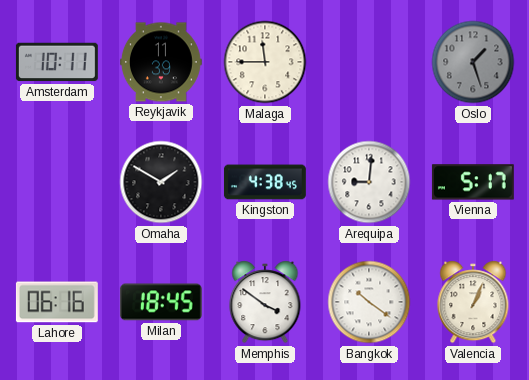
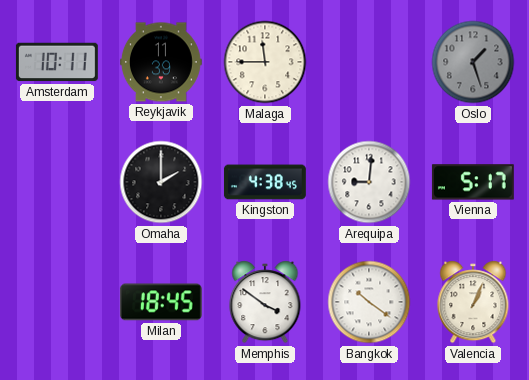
Omaha: 1:50 -> 2:00
Lahore: 06:16 -> none
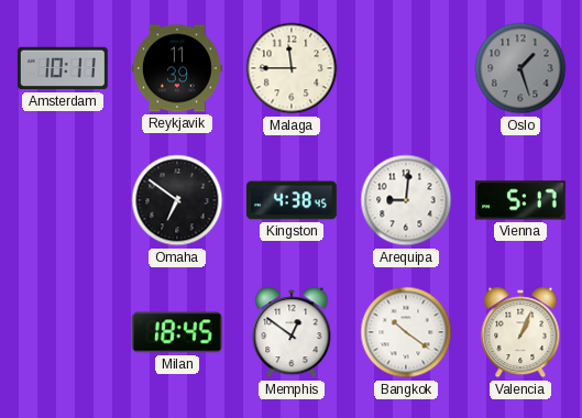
Omaha: 2:00 -> 6:51
Memphis: 3:51 -> 12:51
